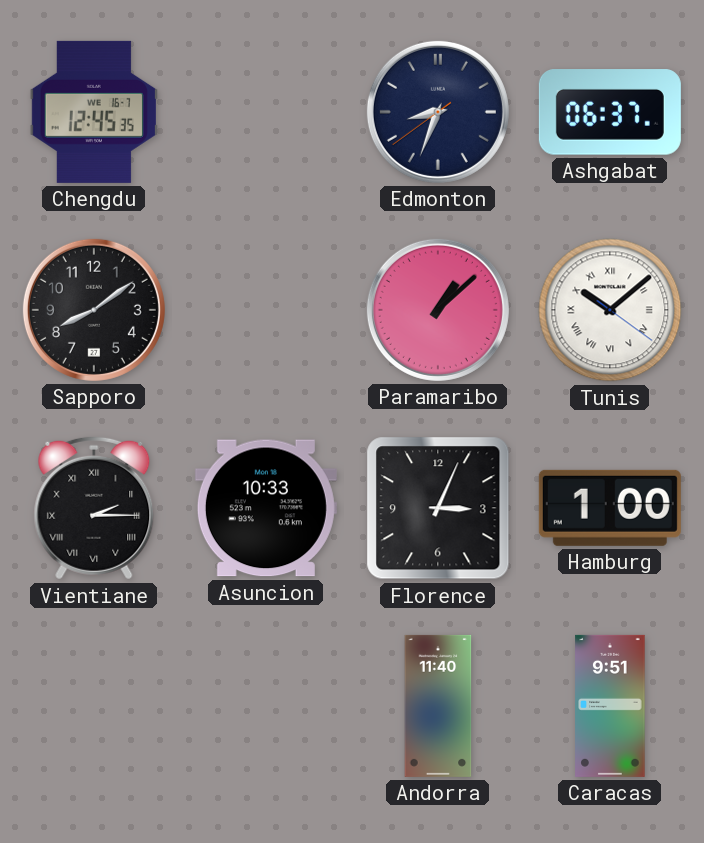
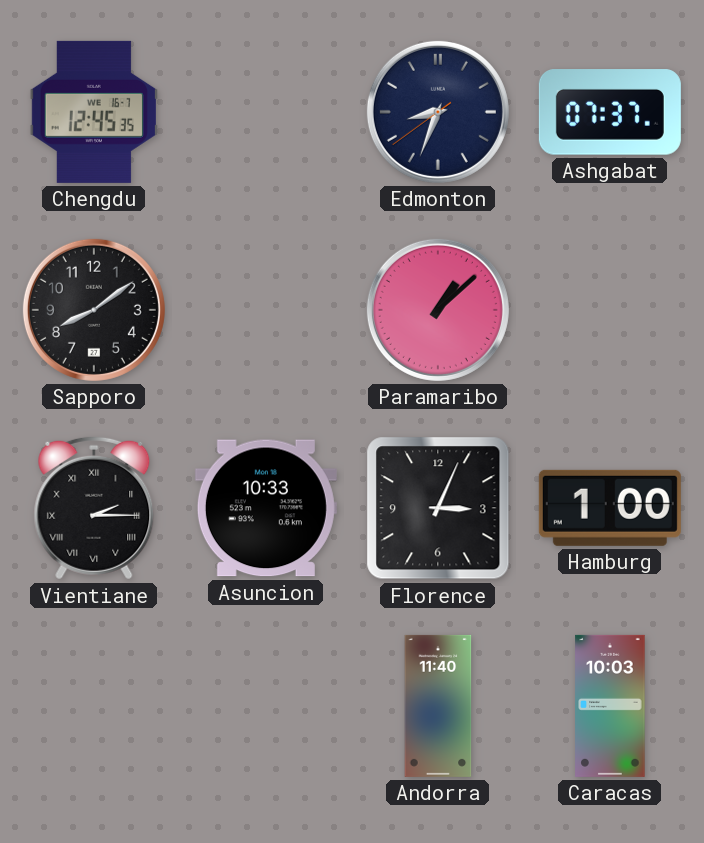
Ashgabat: 06:37 -> 07:37
Tunis: 10:08 -> none
Caracas: 9:51 -> 10:03
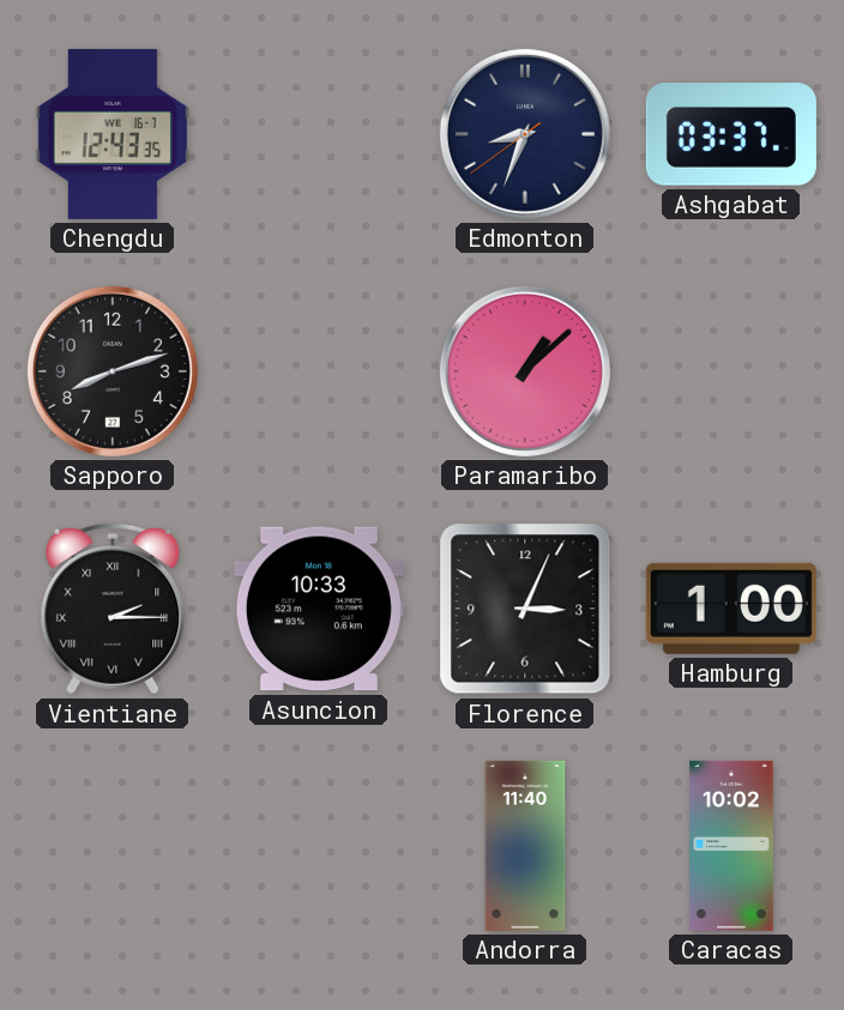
Chengdu: 12:45 -> 12:43
Ashgabat: 07:37 -> 03:37
Sapporo: 8:09 -> 8:12
Caracas: 10:03 -> 10:02
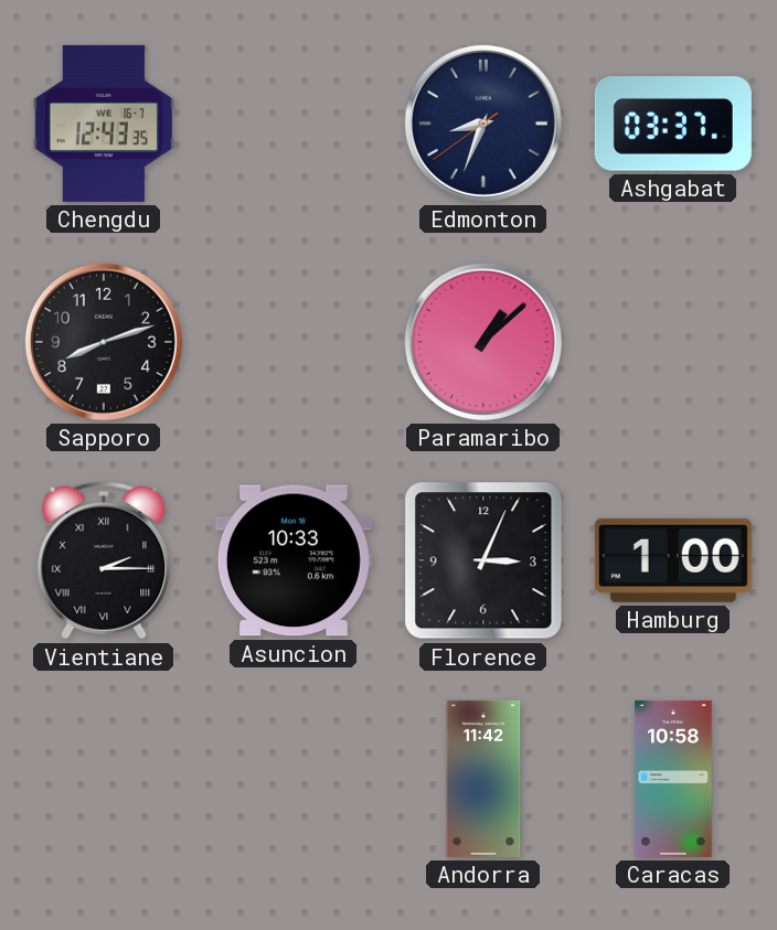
Andorra: 11:40 -> 11:42
Caracas: 10:02 -> 10:58
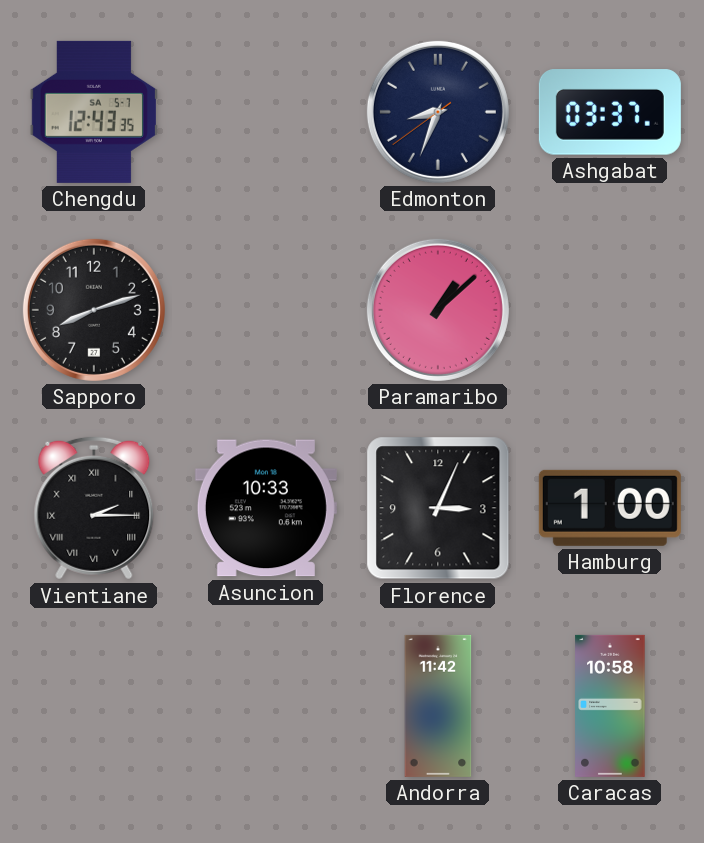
Chengdu date: WE 16-7 -> SA 5-7
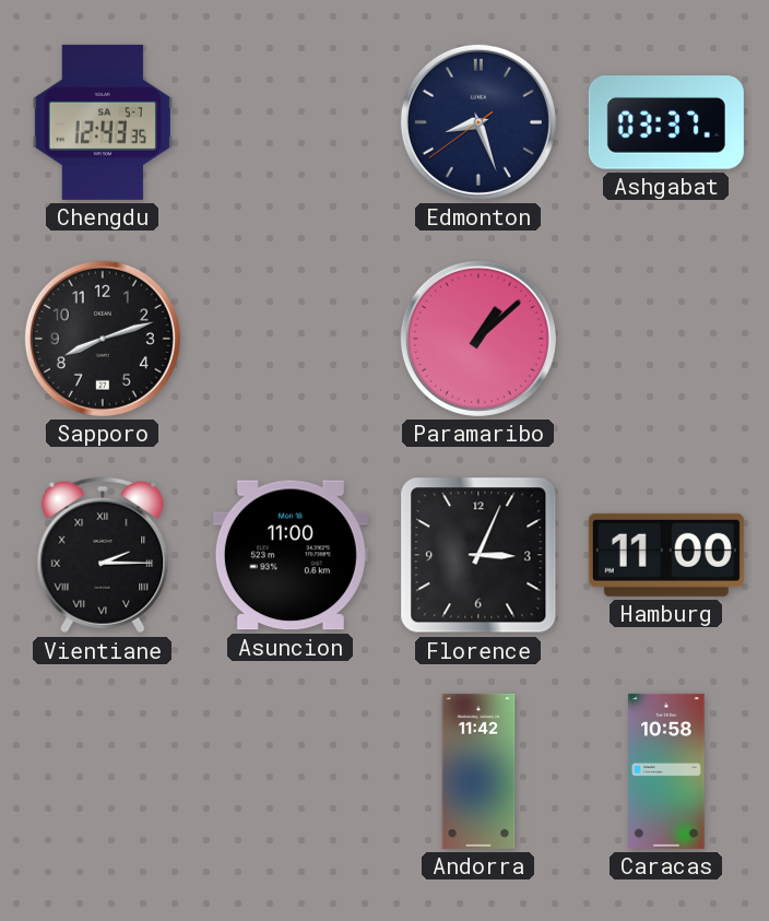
Edmonton: 8:33 -> 8:26
Asuncion: 10:33 -> 11:00
Hamburg: 1:00 -> 11:00
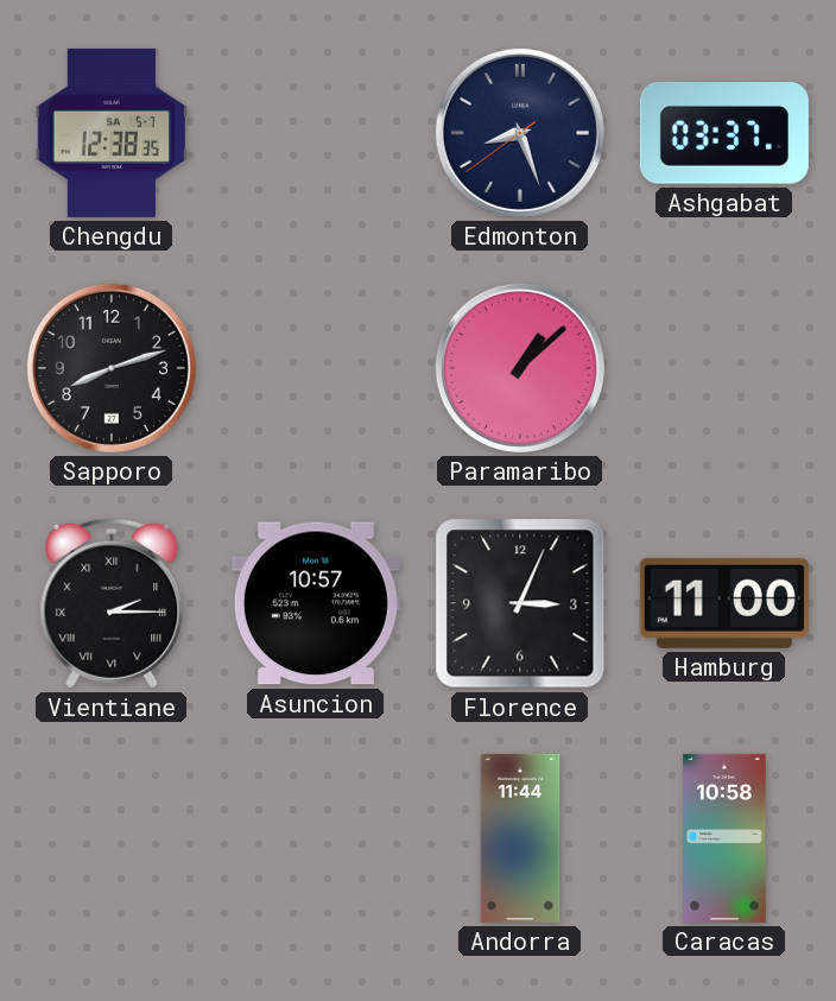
Chengdu: 12:43 -> 12:38
Asuncion: 11:00 -> 10:57
Andorra: 11:42 -> 11:44
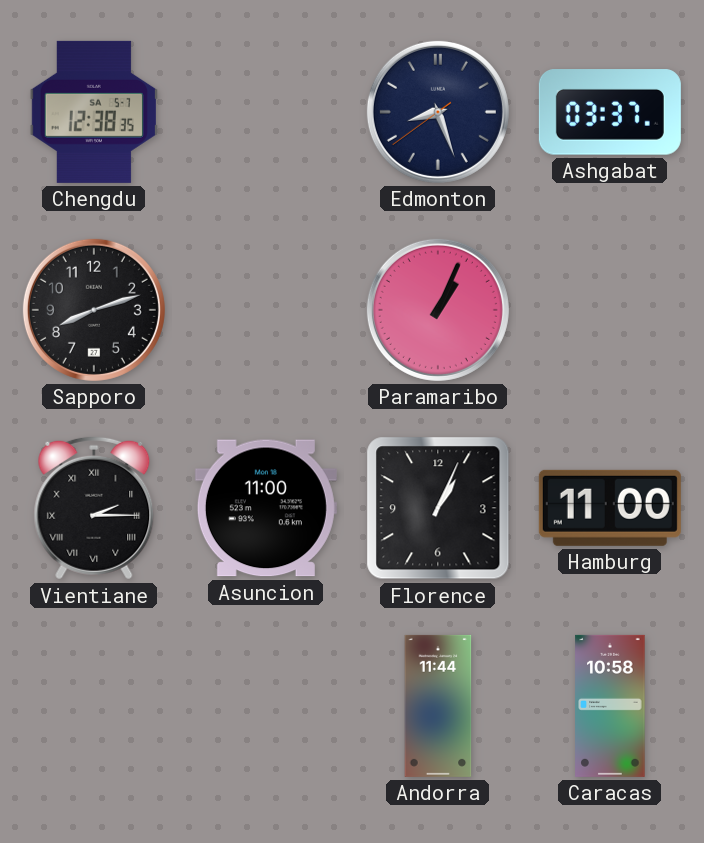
Paramaribo: 1:08 -> 1:04
Asuncion: 10:57 -> 11:00
Florence: 3:04 -> 1:04
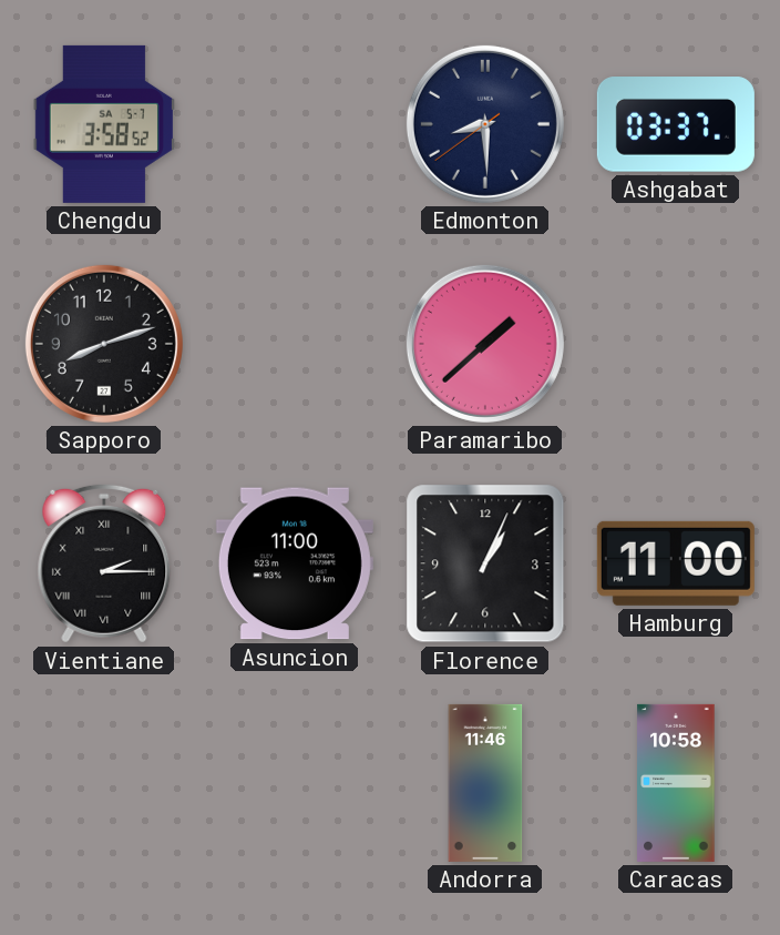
Chengdu: 12:38 -> 3:58
Edmonton: 8:26 -> 8:29
Paramaribo: 1:04 -> 1:38
Andorra: 11:44 -> 11:46
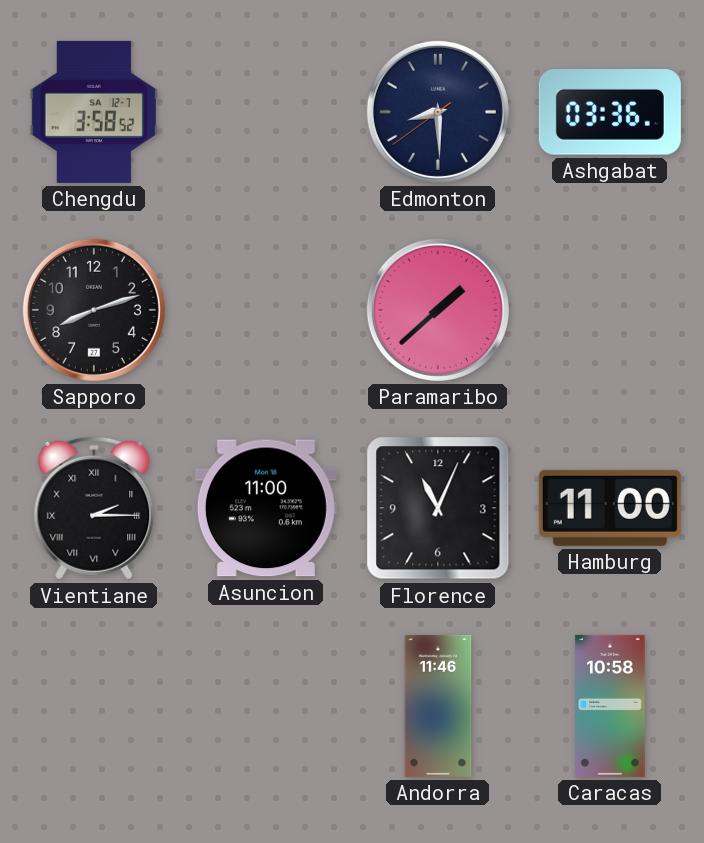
Chengdu date: SA 5-7 -> SA 12-7
Ashgabat: 03:37 -> 03:36
Florence: 1:04 -> 11:04
